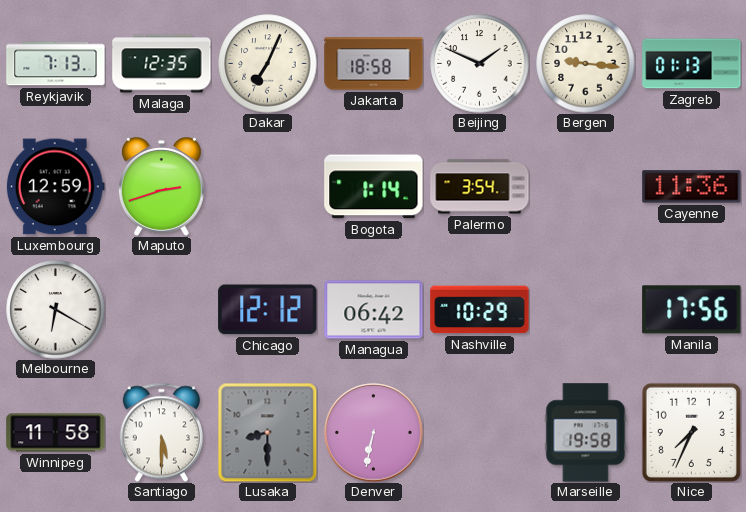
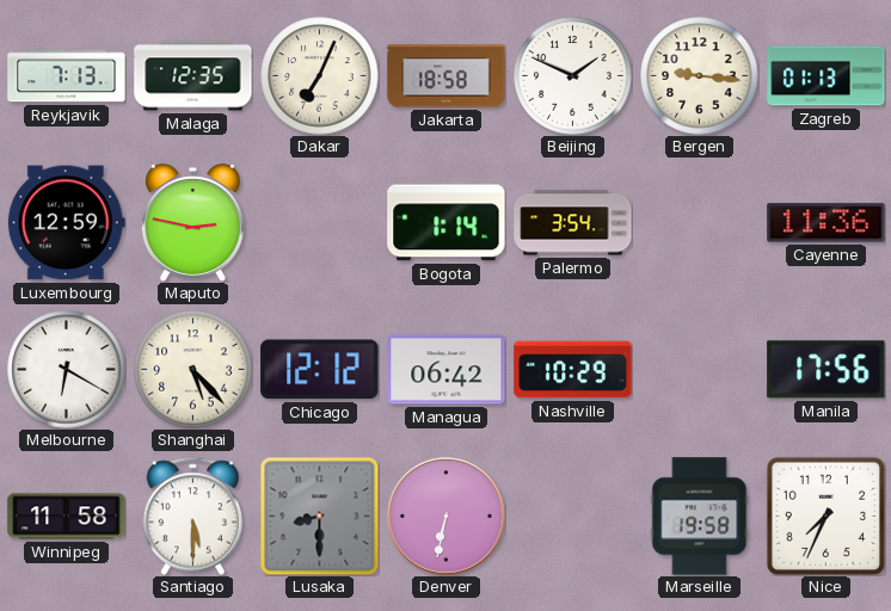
Maputo: 2:42 -> 2:47
Shanghai: none -> 5:23
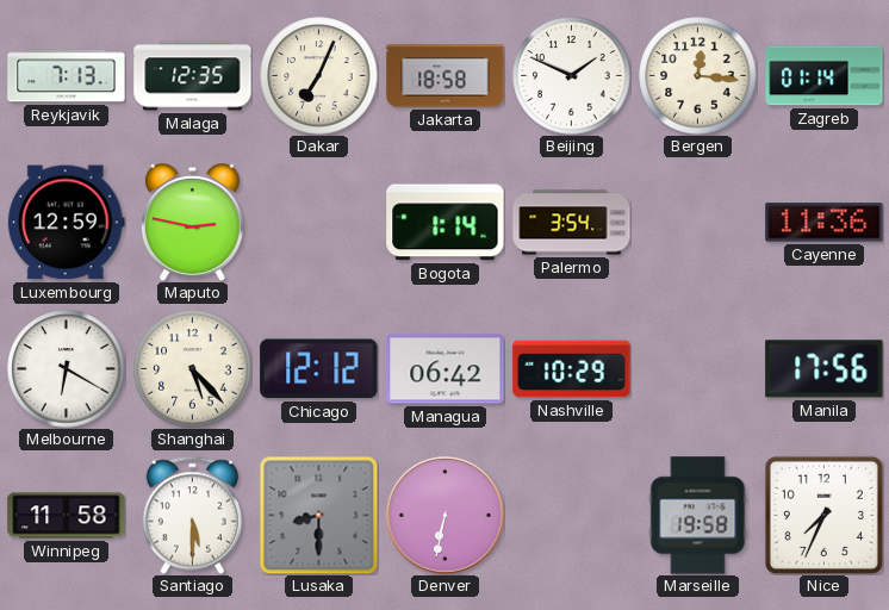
Bergen: 9:16 -> 12:16
Zagreb: 01:13 -> 01:14
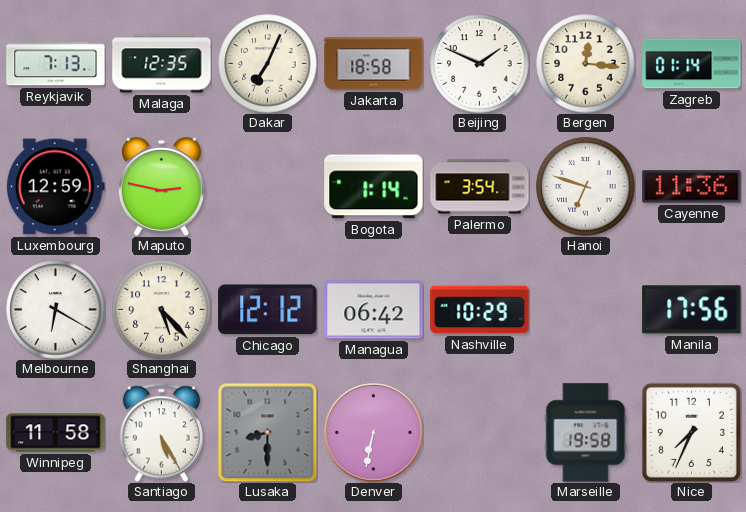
Hanoi: none -> 6:48
Santiago: 5:30 -> 5:25
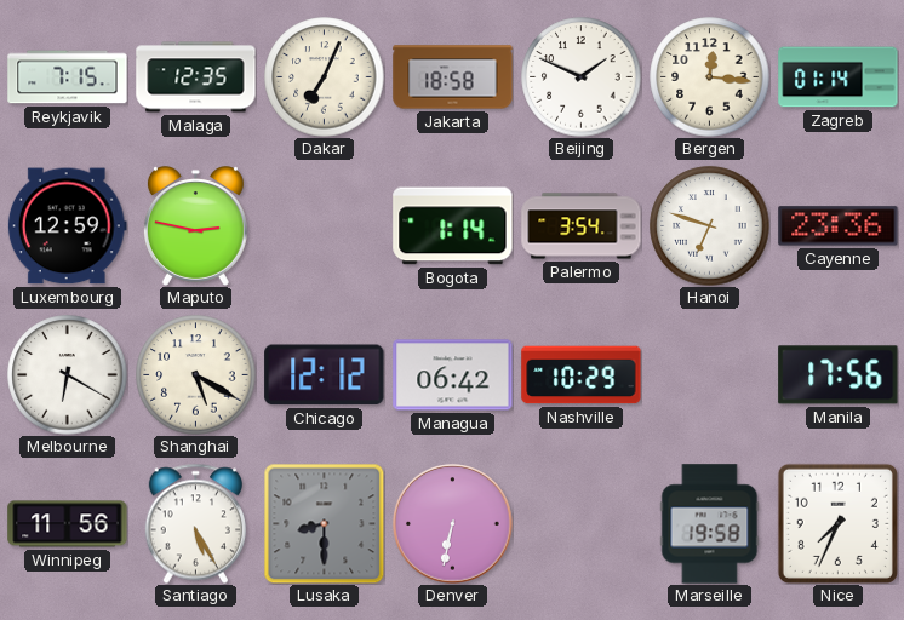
Reykjavik: 7:13 -> 7:15
Cayenne: 11:36 -> 23:36
Shanghai: 5:23 -> 5:20
Winnipeg: 11:58 -> 11:56
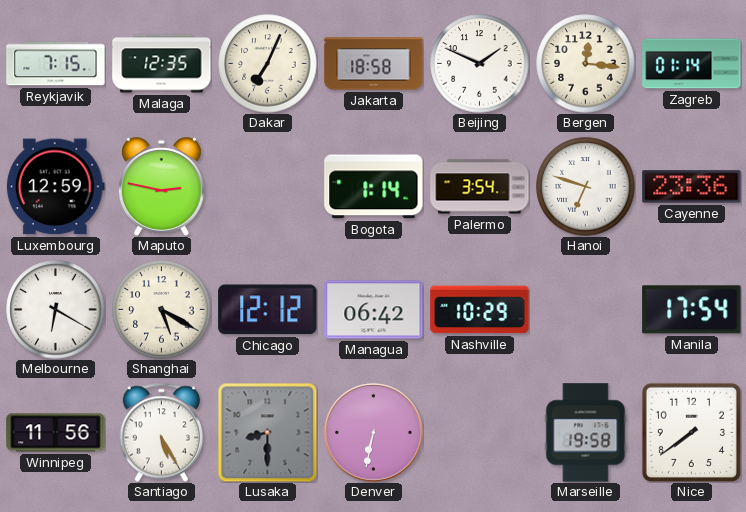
Manila: 17:56 -> 17:54
Nice: 7:34 -> 7:39
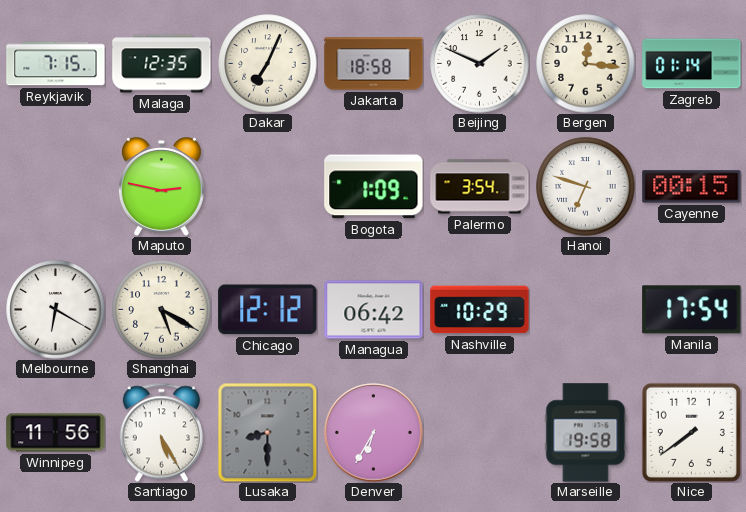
Luxembourg: 12:59 -> none
Bogota: 1:14 -> 1:09
Cayenne: 23:36 -> 00:15
Denver: 6:32 -> 6:35
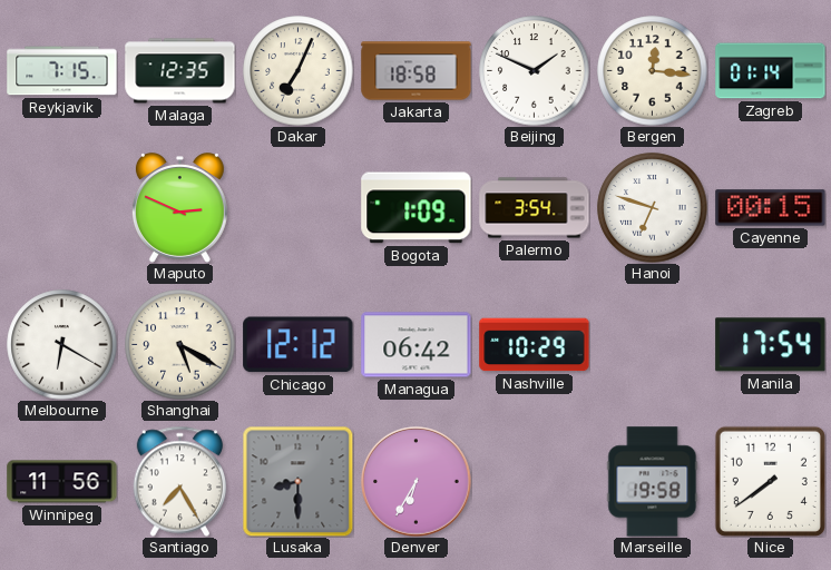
Maputo: 2:47 -> 2:49
Santiago: 5:25 -> 7:25
